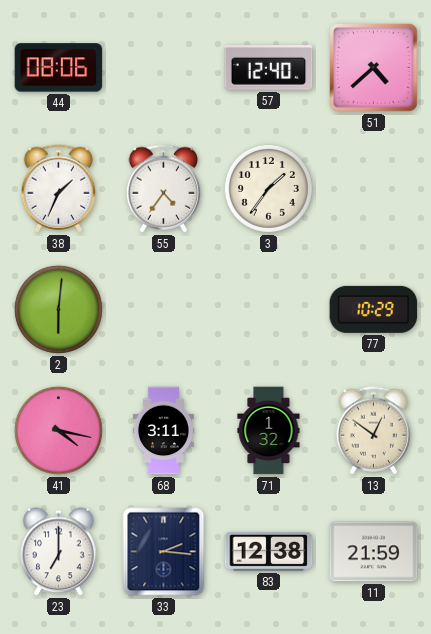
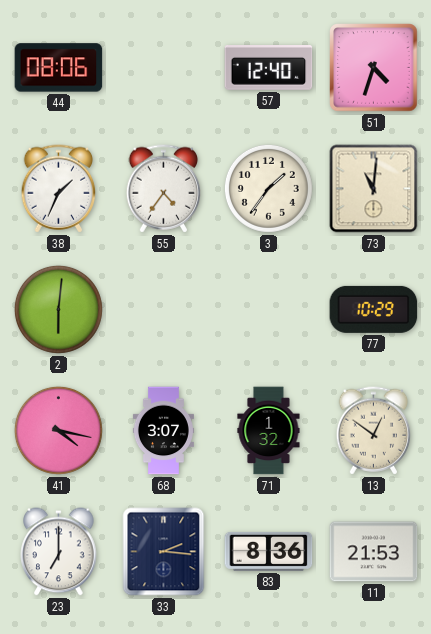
51: 4:38 -> 4:33
73: none -> 11:01
68: 3:11 -> 3:07
83: 12:38 -> 8:36
11: 21:59 -> 21:53
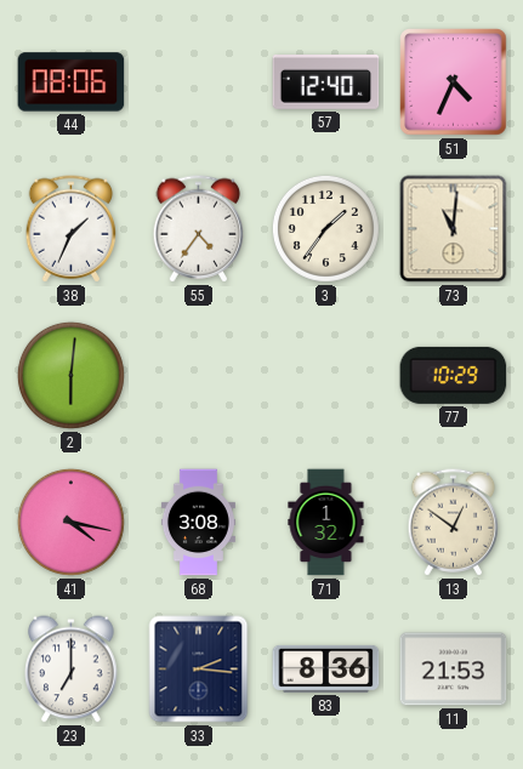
51: 4:33 -> 4:34
68: 3:07 -> 3:08
